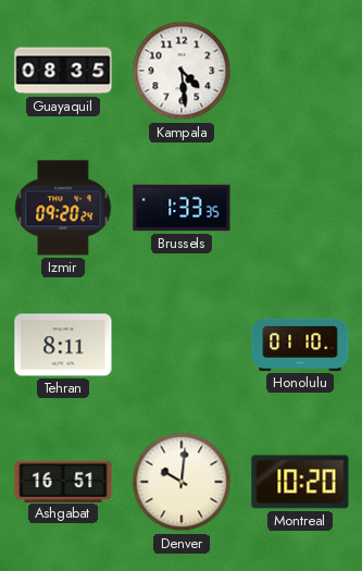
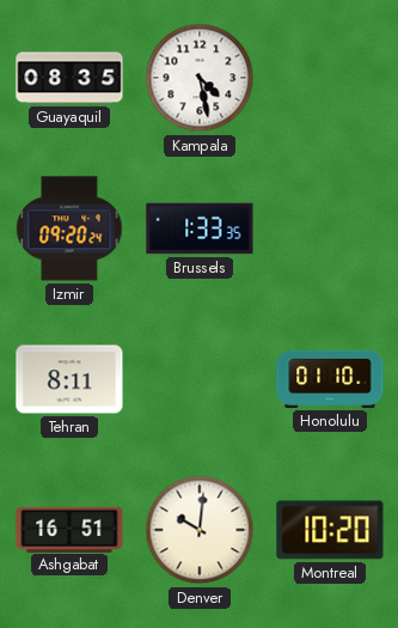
Kampala: 4:29 -> 4:28
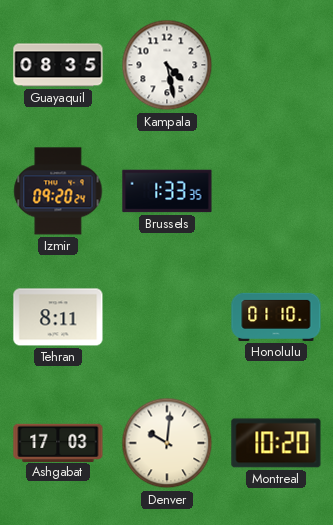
Ashgabat: 16:51 -> 17:03
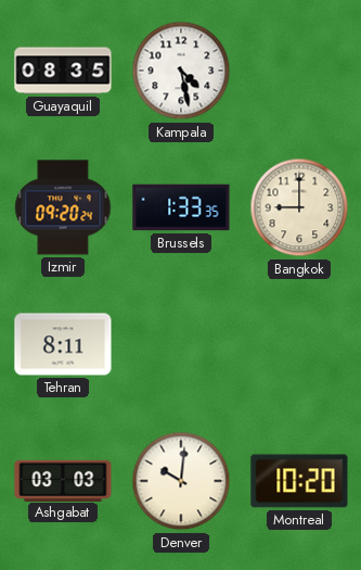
Bangkok: none -> 9:00
Honolulu: 01:10 -> none
Ashgabat: 17:03 -> 03:03
